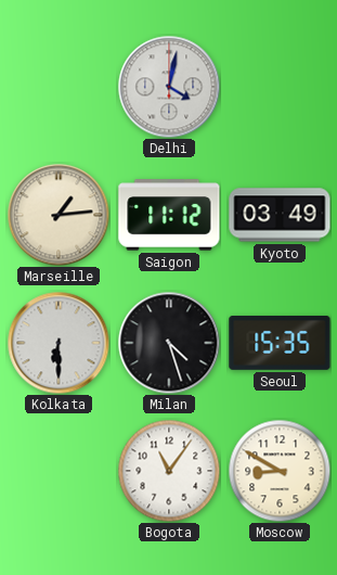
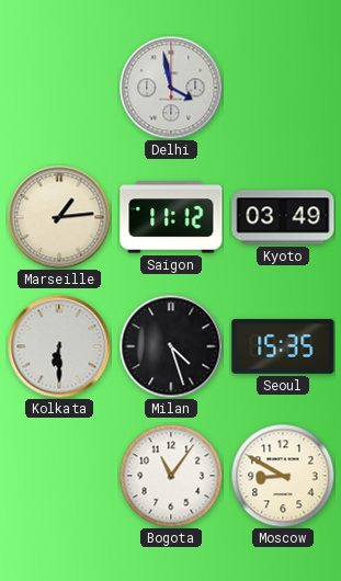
Delhi: 4:02 -> 3:58
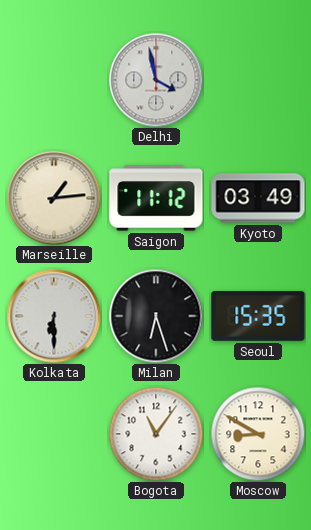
Milan: 4:27 -> 6:27
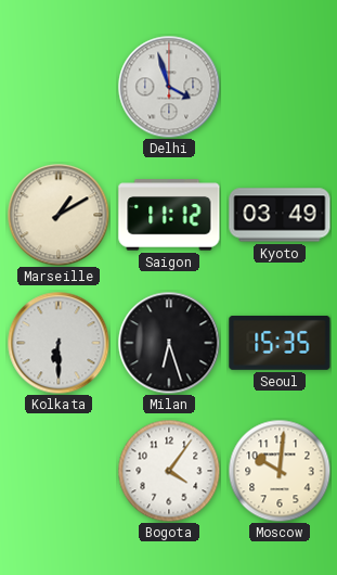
Delhi: 3:58 -> 3:57
Marseille: 1:14 -> 1:10
Bogota: 11:06 -> 4:06
Moscow: 8:50 -> 10:01
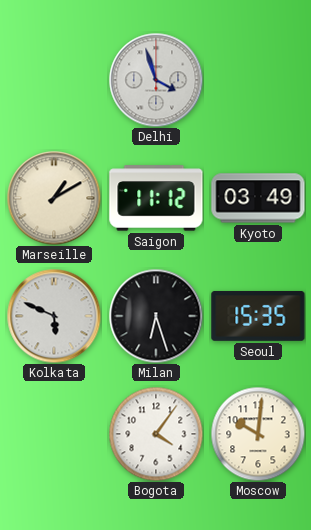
Kolkata: 6:30 -> 5:49
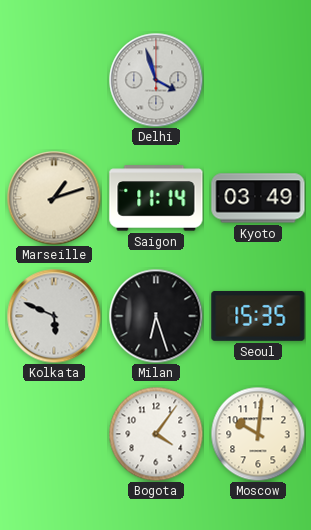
Marseille: 1:10 -> 1:12
Saigon: 11:12 -> 11:14
